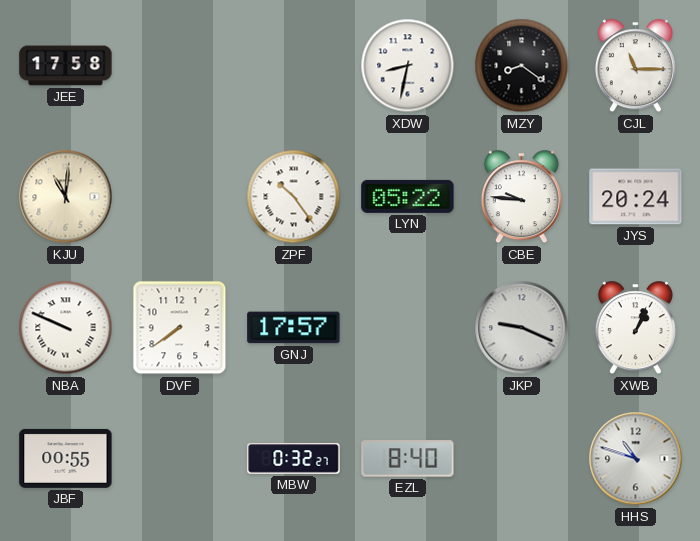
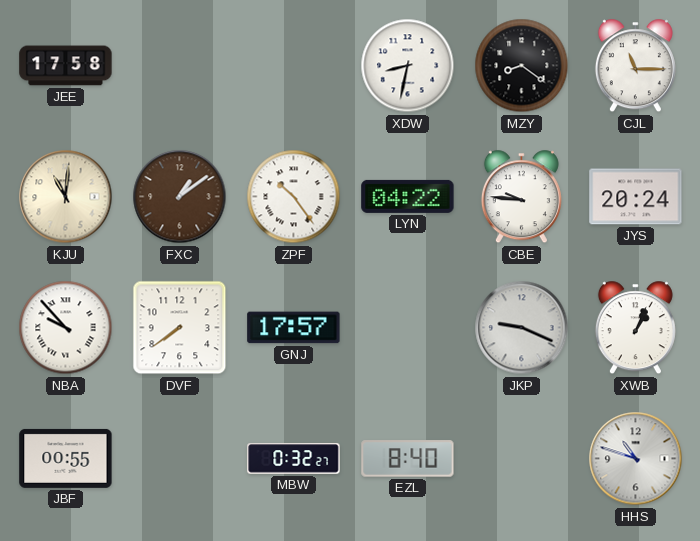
FXC: none -> 1:09
LYN: 05:22 -> 04:22
NBA: 9:49 -> 9:53
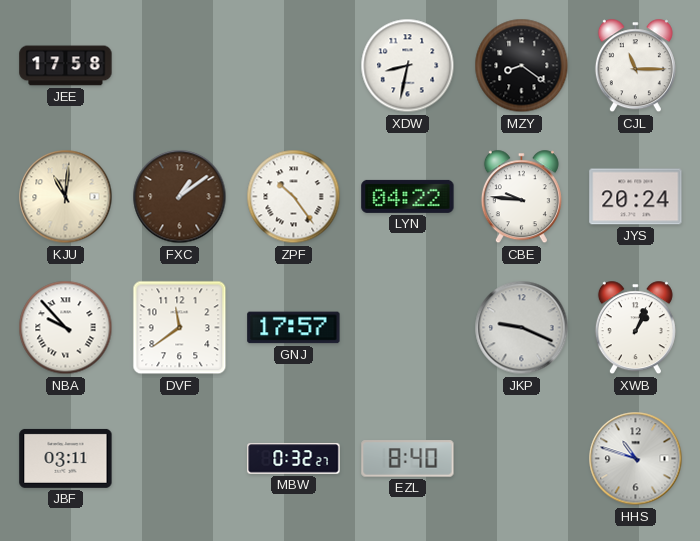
DVF: 7:39 -> 11:39
JBF: 00:55 -> 03:11
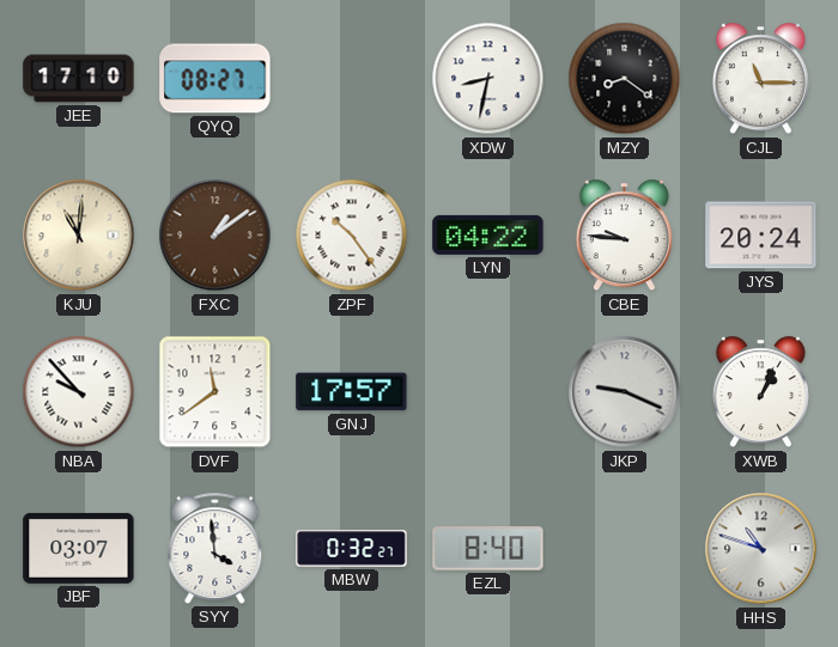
JEE: 17:58 -> 17:10
QYQ: none -> 08:27
JBF: 03:11 -> 03:07
SYY: none -> 3:59
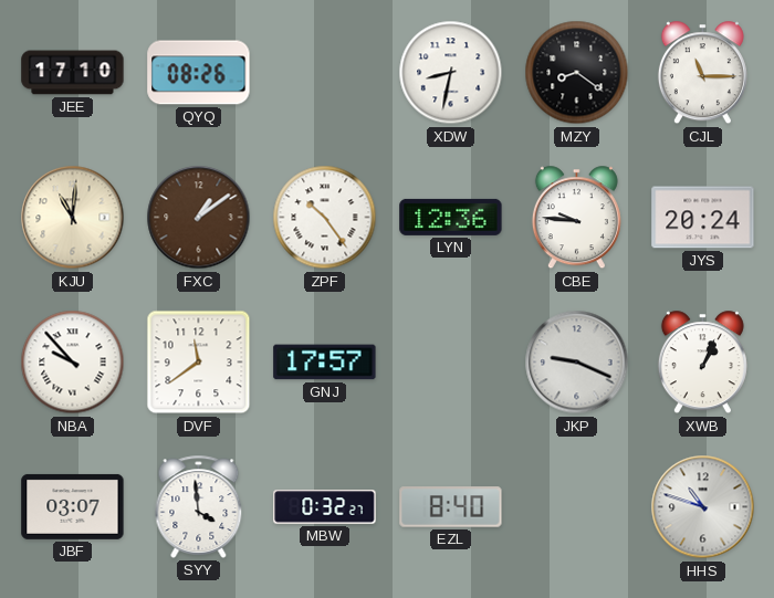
QYQ: 08:27 -> 08:26
LYN: 04:22 -> 12:36
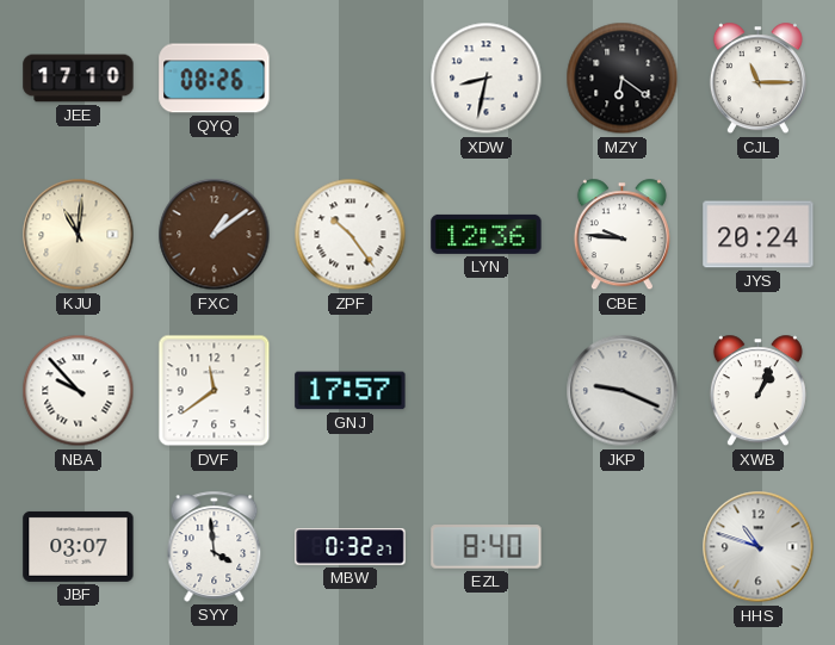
MZY: 8:21 -> 6:21
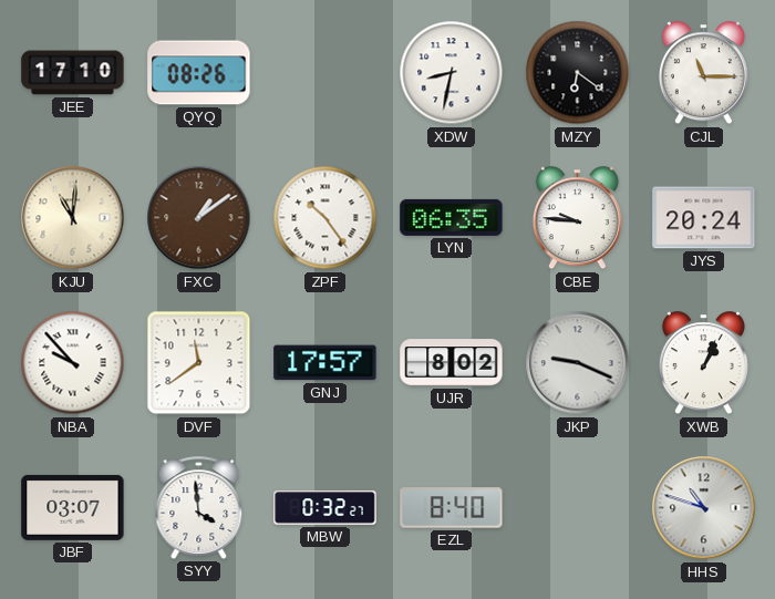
LYN: 12:36 -> 06:35
UJR: none -> 8:02
